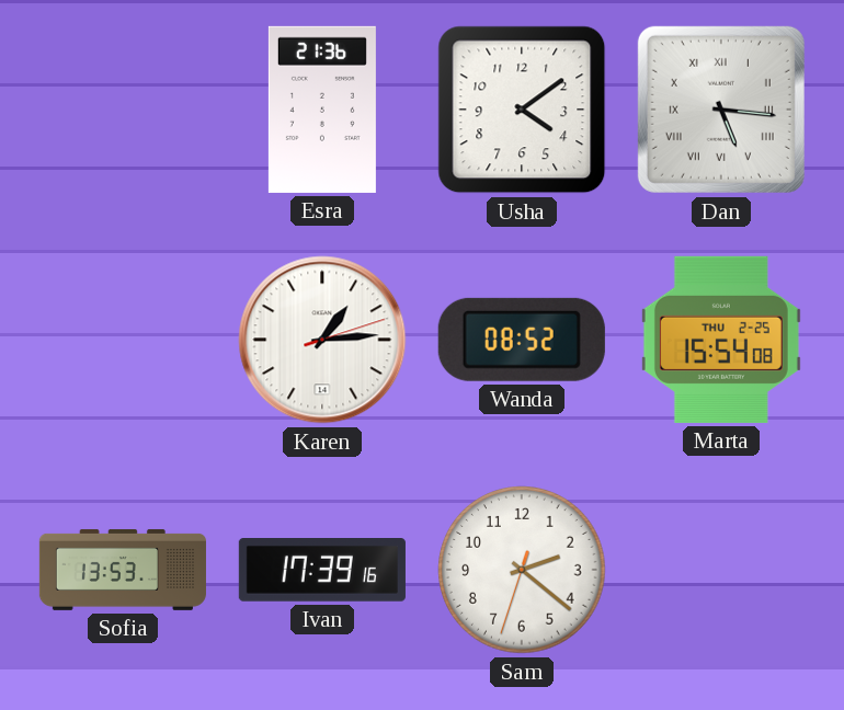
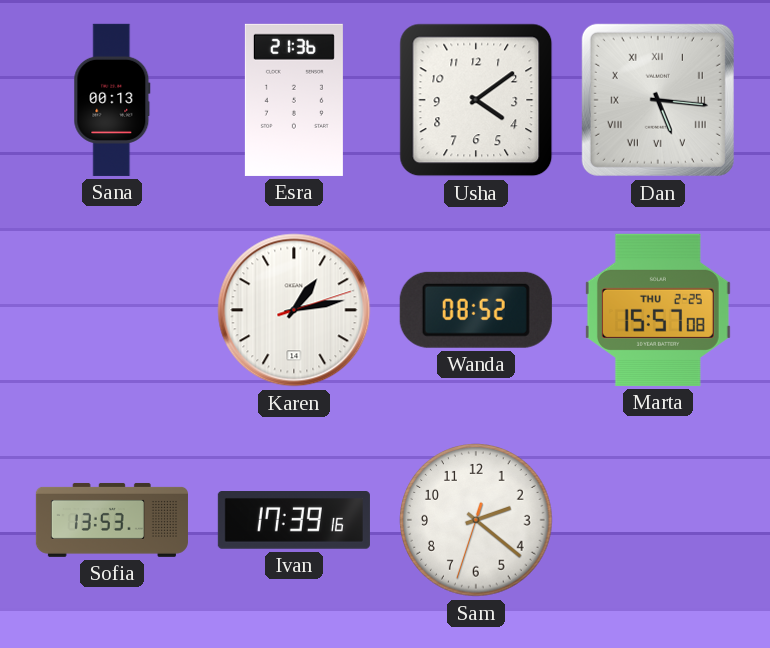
Sana: none -> 00:13
Karen: 1:14 -> 1:13
Marta: 15:54 -> 15:57
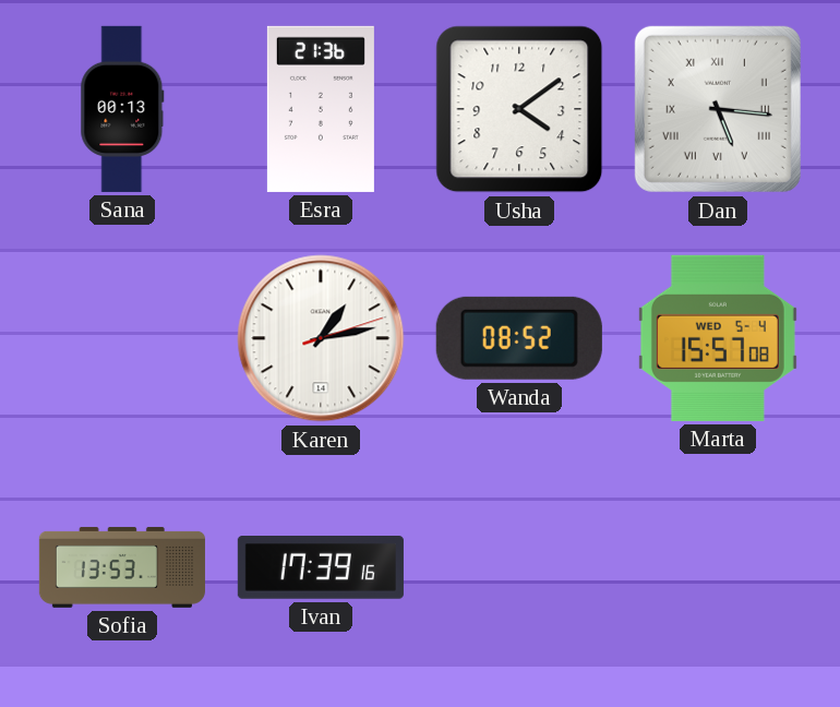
Marta date: THU 2-25 -> WED 5-4
Sam: 2:21 -> none
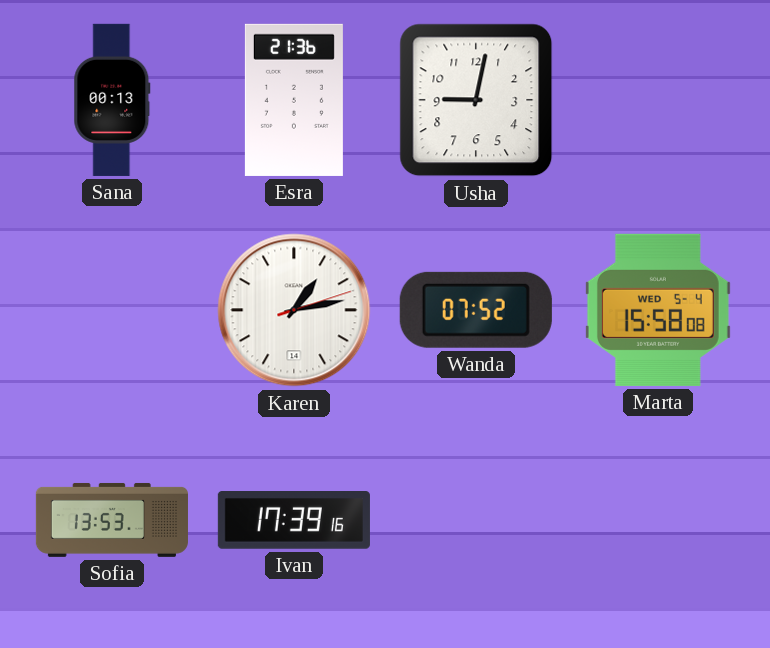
Usha: 4:09 -> 9:02
Dan: 5:16 -> none
Wanda: 08:52 -> 07:52
Marta: 15:57 -> 15:58
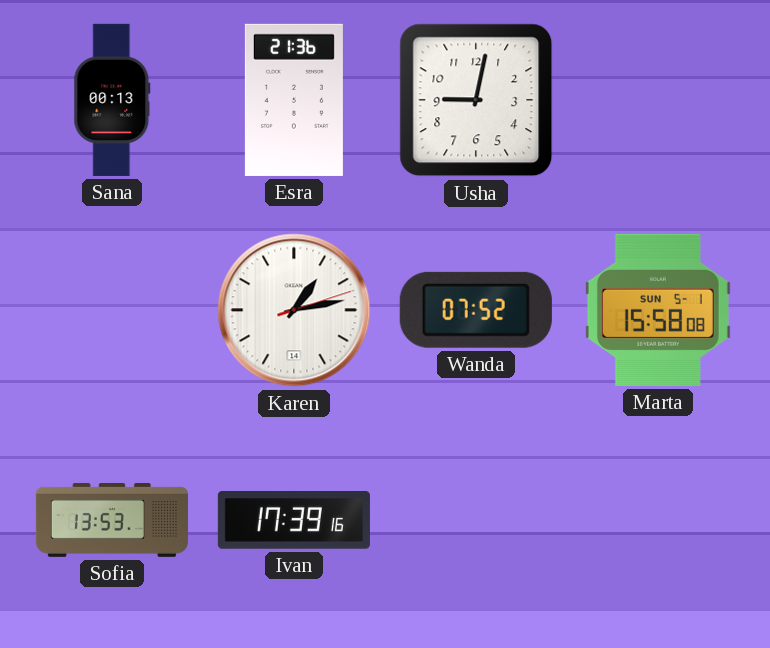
Marta date: WED 5-4 -> SUN 5-1
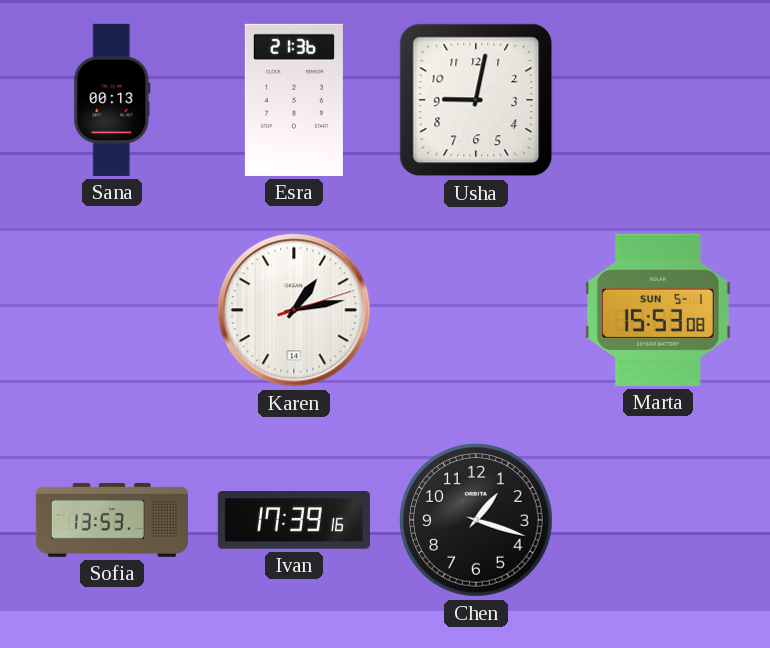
Wanda: 07:52 -> none
Marta: 15:58 -> 15:53
Chen: none -> 1:18
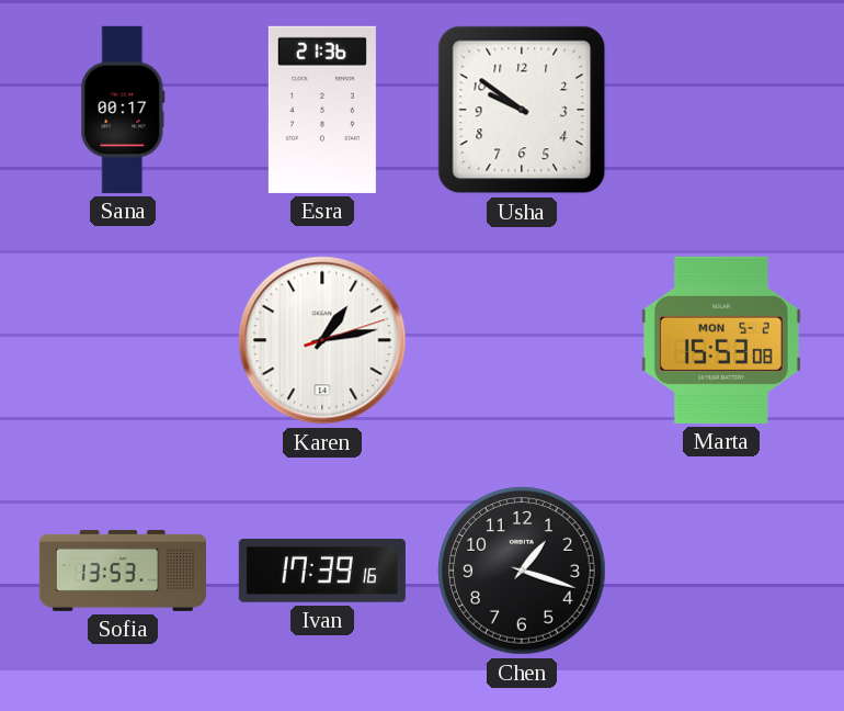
Sana: 00:13 -> 00:17
Usha: 9:02 -> 9:51
Marta date: SUN 5-1 -> MON 5-2
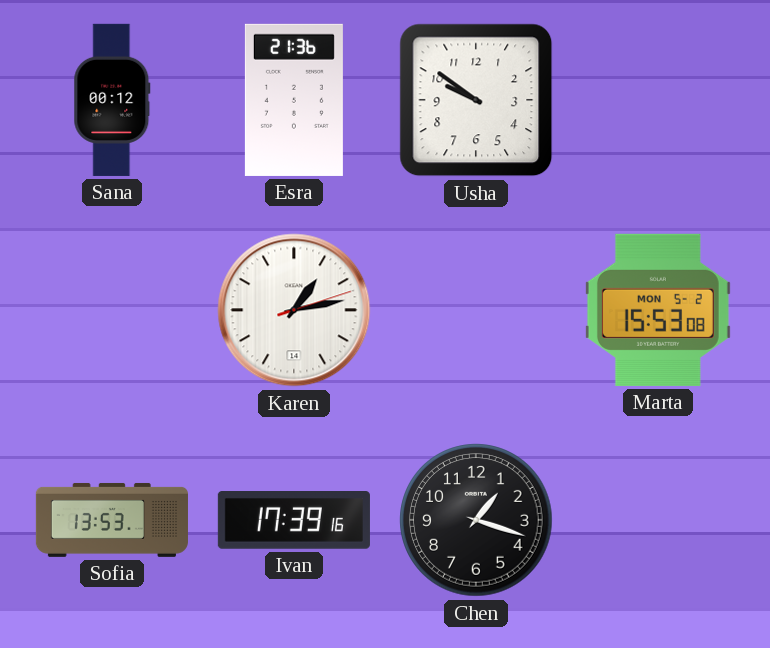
Sana: 00:17 -> 00:12
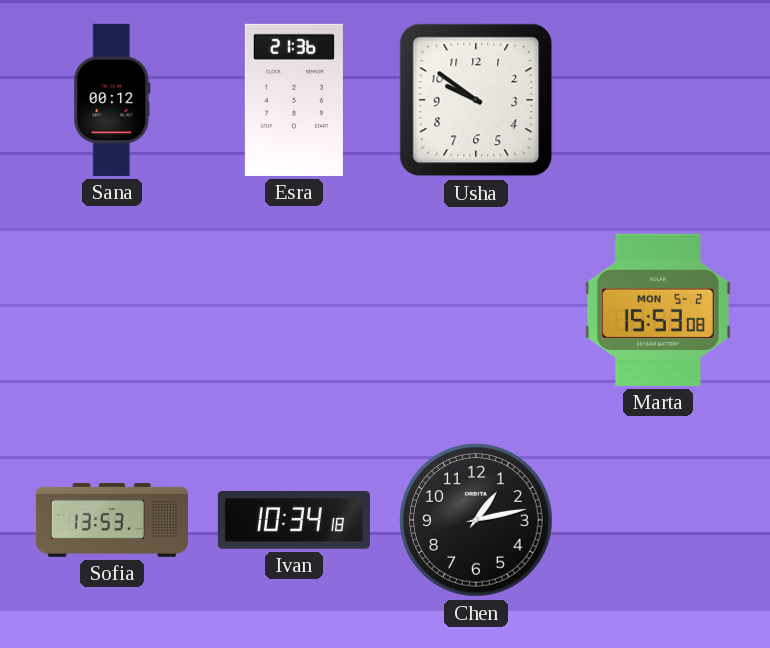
Karen: 1:13 -> none
Ivan: 17:39 -> 10:34
Chen: 1:18 -> 1:13
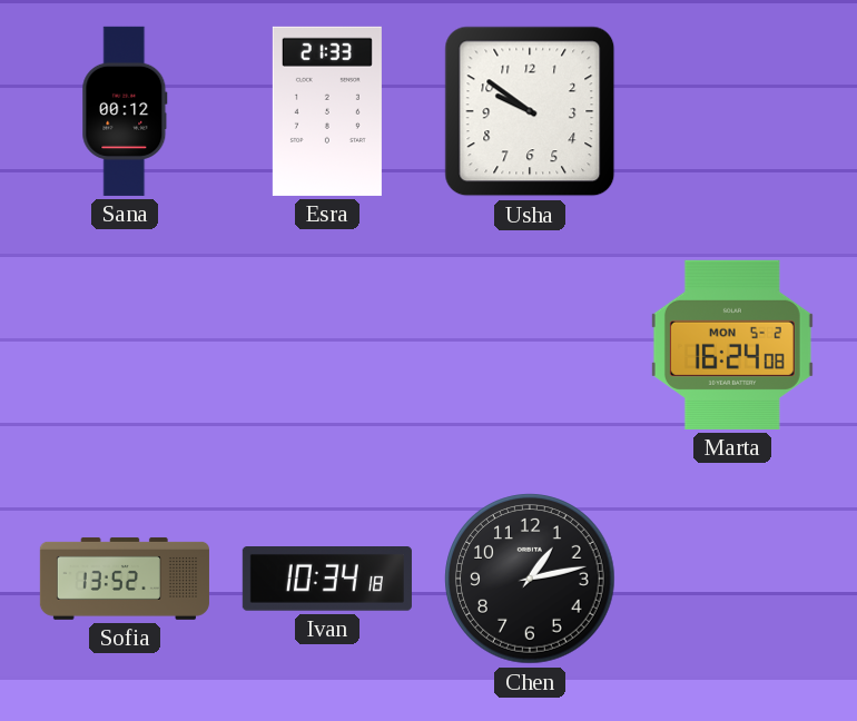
Esra: 21:36 -> 21:33
Marta: 15:53 -> 16:24
Sofia: 13:53 -> 13:52
